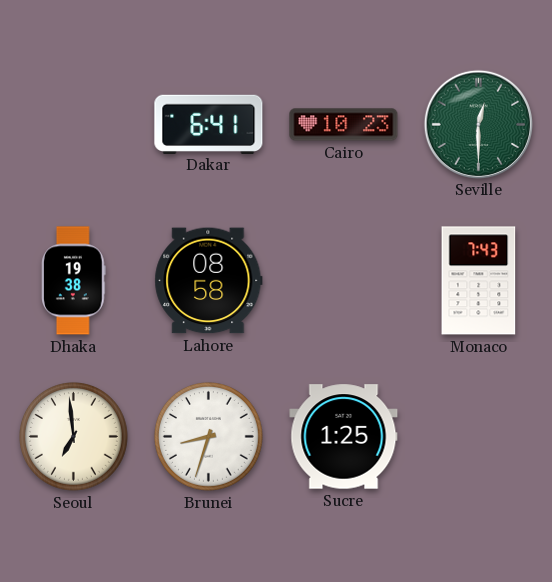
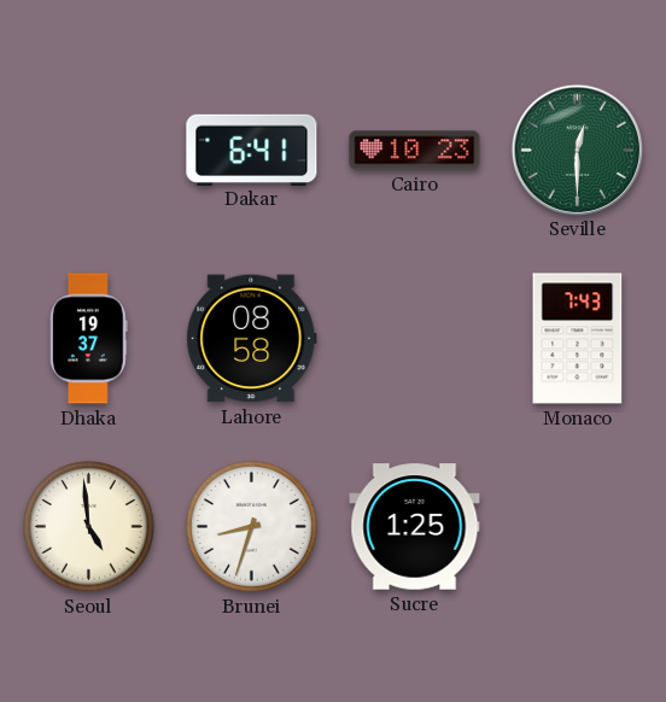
Dhaka: 19:38 -> 19:37
Seoul: 6:59 -> 4:59
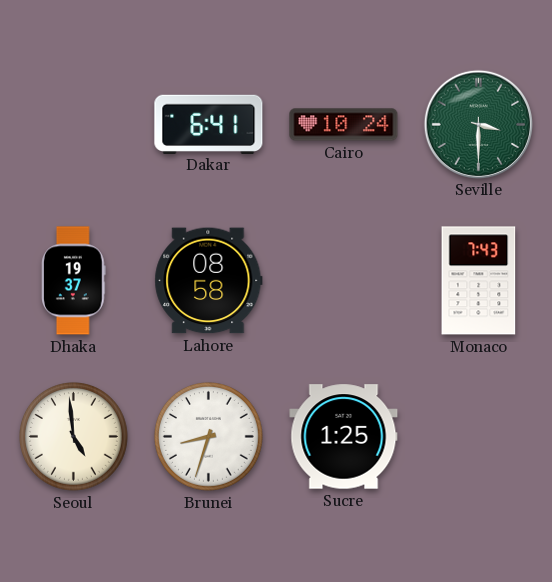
Cairo: 10:23 -> 10:24
Seville: 12:30 -> 3:30
